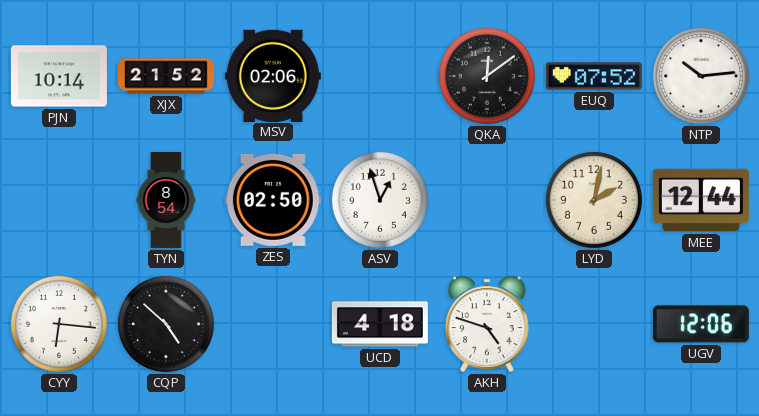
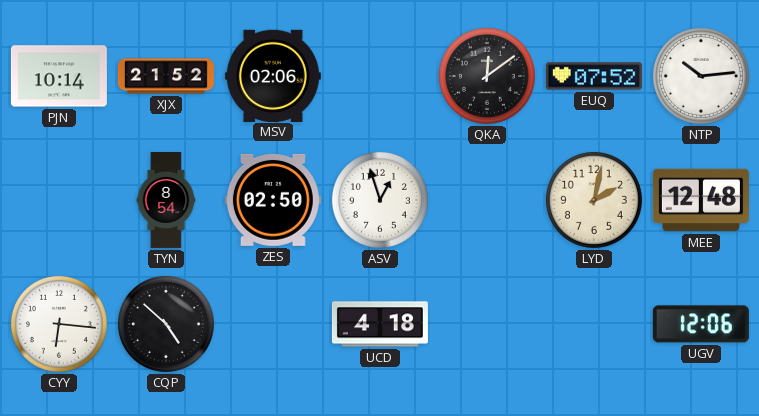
MEE: 12:44 -> 12:48
AKH: 4:48 -> none
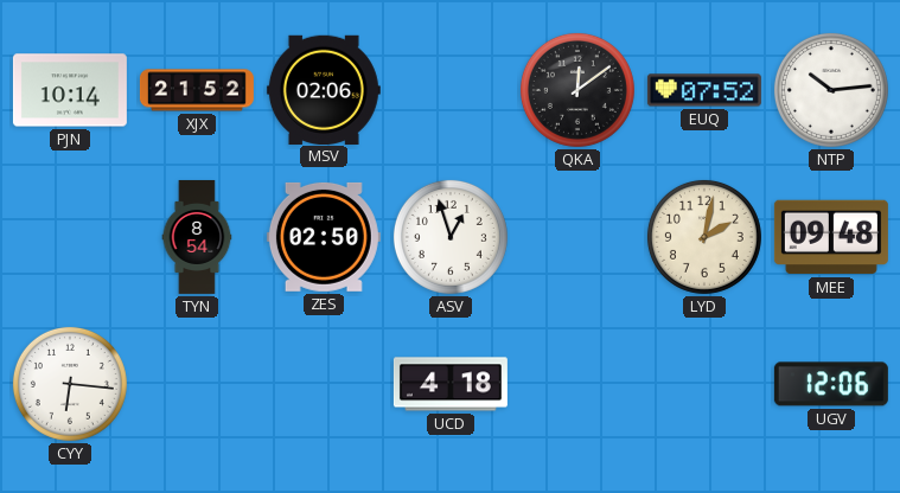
MEE: 12:48 -> 09:48
CQP: 4:52 -> none
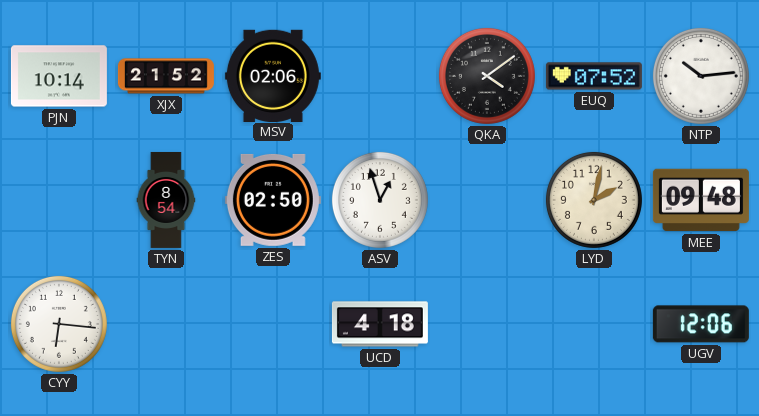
QKA: 12:09 -> 4:09
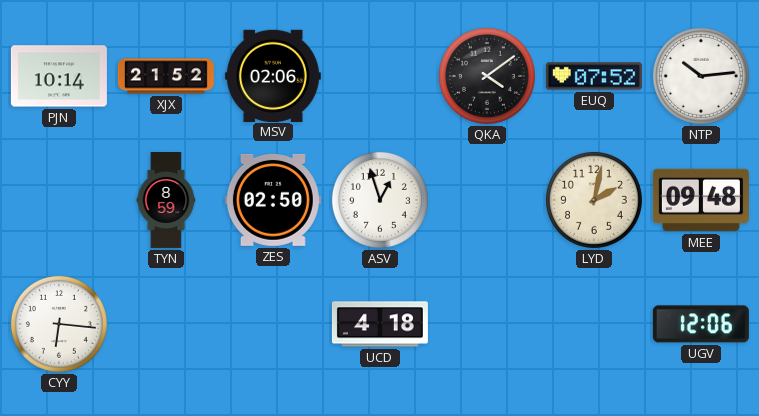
TYN: 8:54 -> 8:59
